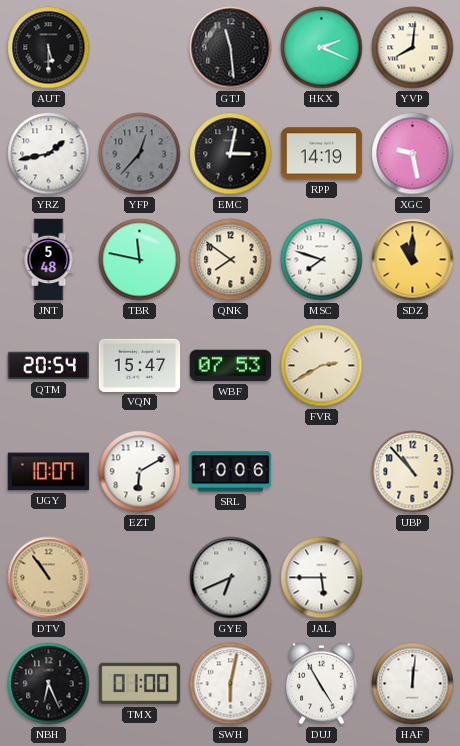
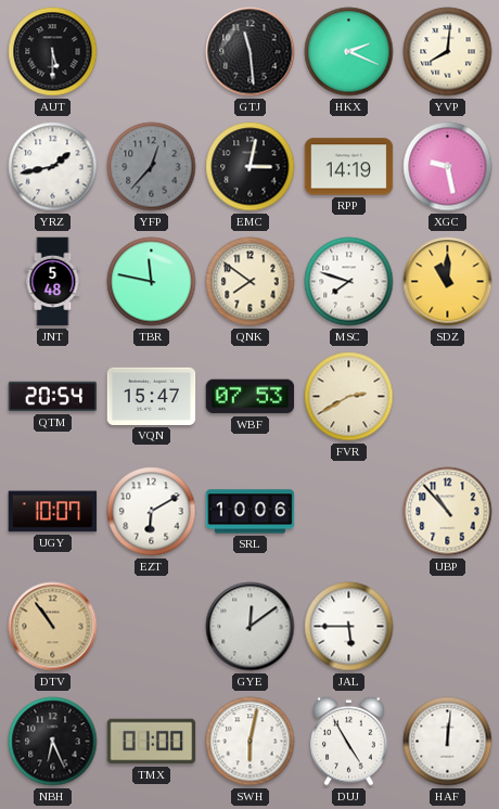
GYE: 6:41 -> 12:09
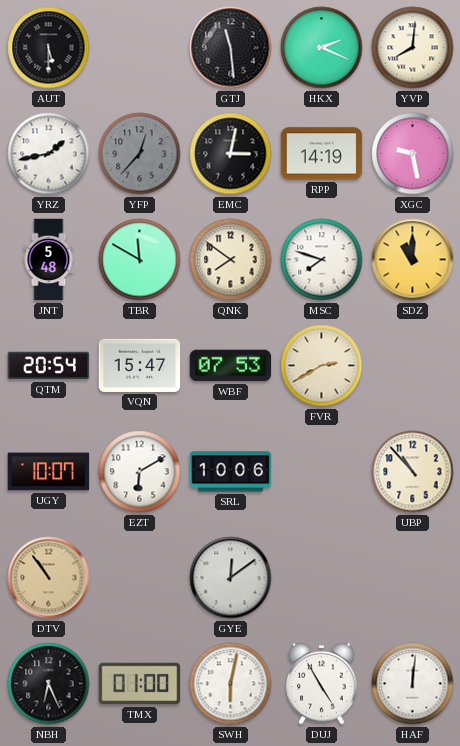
TBR: 11:47 -> 11:50
JAL: 5:45 -> none
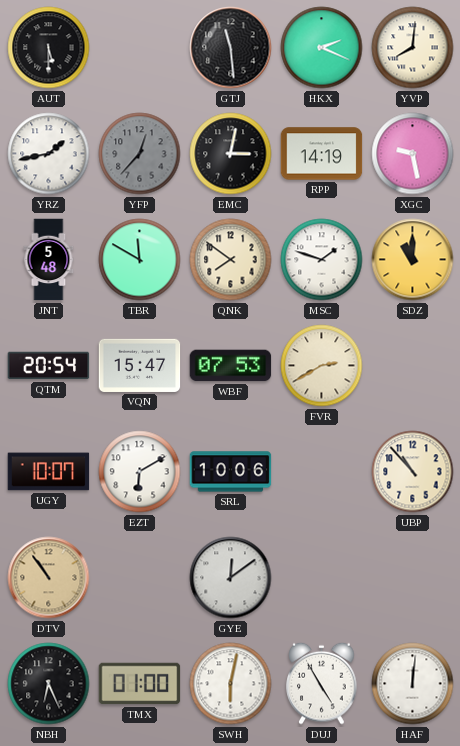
MSC: 7:48 -> 1:48
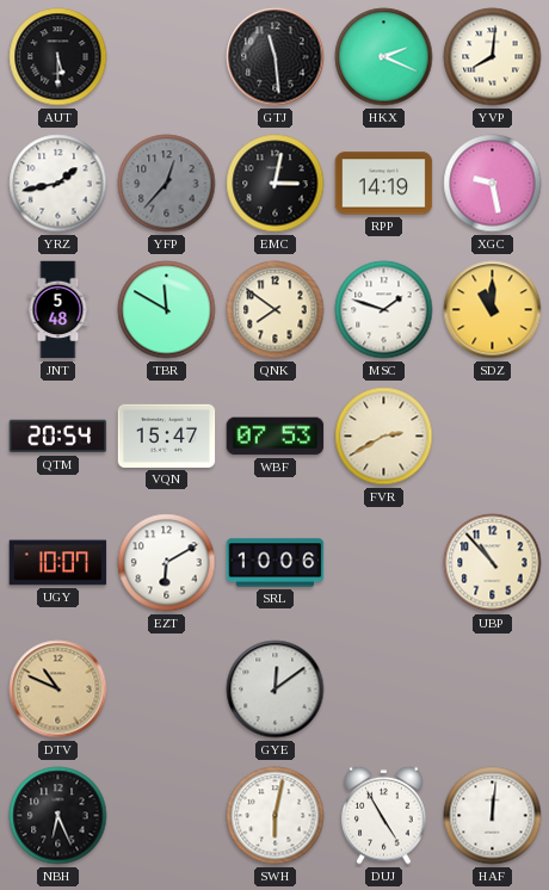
DTV: 10:54 -> 10:49
TMX: 01:00 -> none
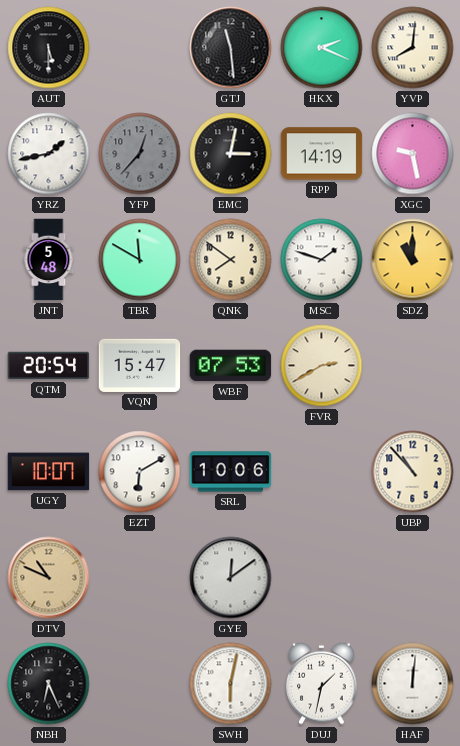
DUJ: 4:55 -> 1:32
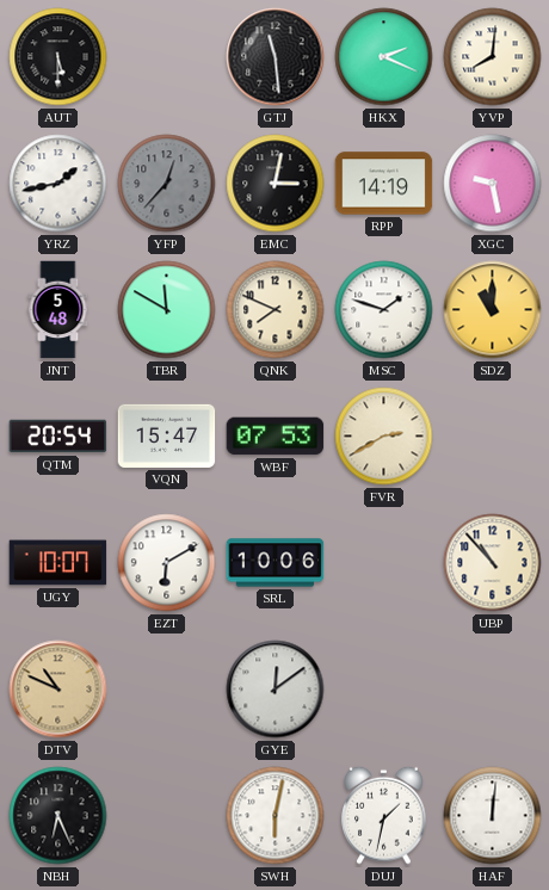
QNK: 7:51 -> 7:49
